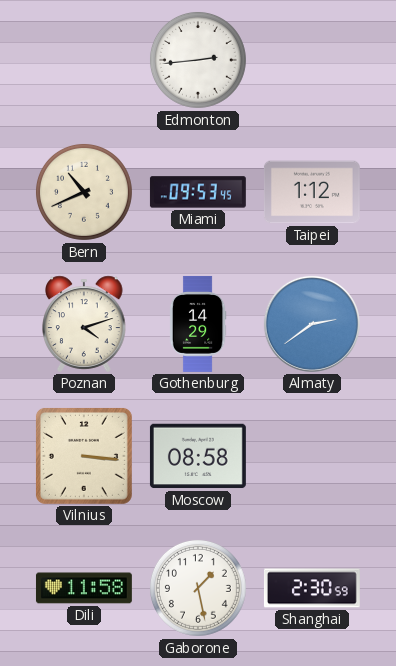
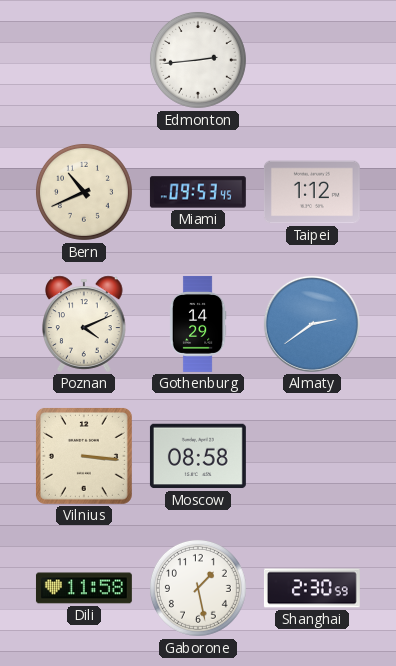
Poznan: 4:12 -> 4:11
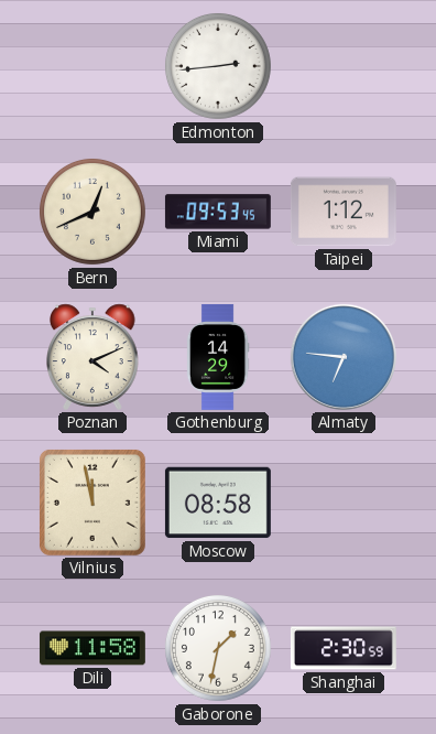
Bern: 10:41 -> 12:41
Almaty: 2:39 -> 6:46
Vilnius: 3:16 -> 11:58
Gaborone: 1:28 -> 1:32
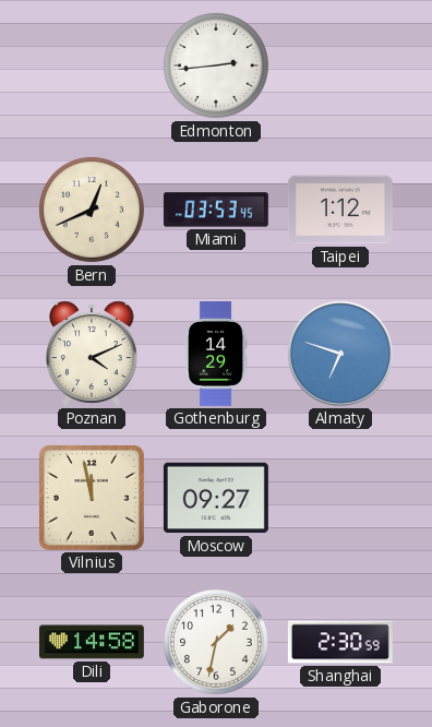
Miami: 09:53 -> 03:53
Almaty: 6:46 -> 6:48
Moscow: 08:58 -> 09:27
Dili: 11:58 -> 14:58
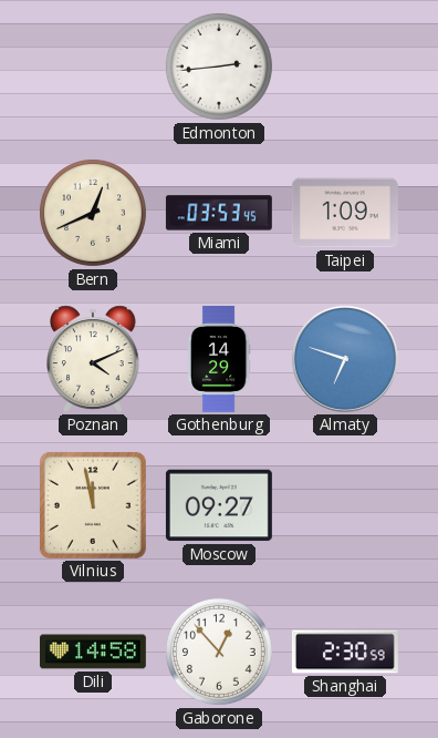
Taipei: 1:12 -> 1:09
Gaborone: 1:32 -> 12:53
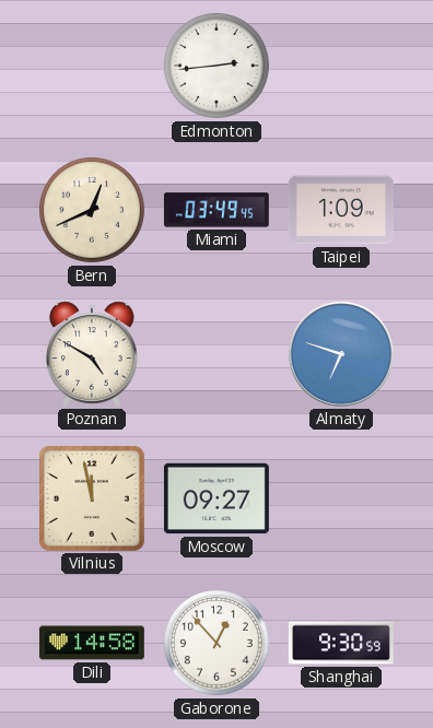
Miami: 03:53 -> 03:49
Poznan: 4:11 -> 4:50
Gothenburg: 14:29 -> none
Shanghai: 2:30 -> 9:30
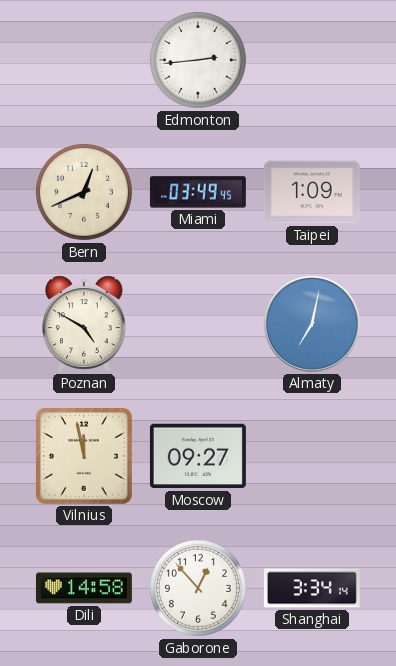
Almaty: 6:48 -> 7:02
Shanghai: 9:30 -> 3:34
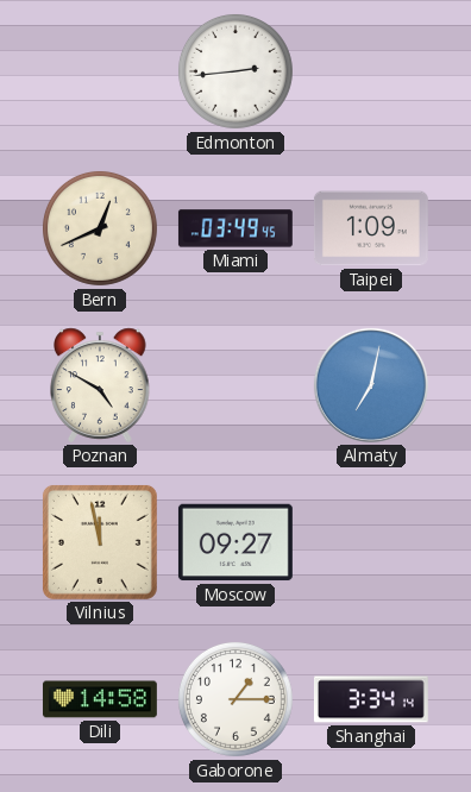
Gaborone: 12:53 -> 1:15
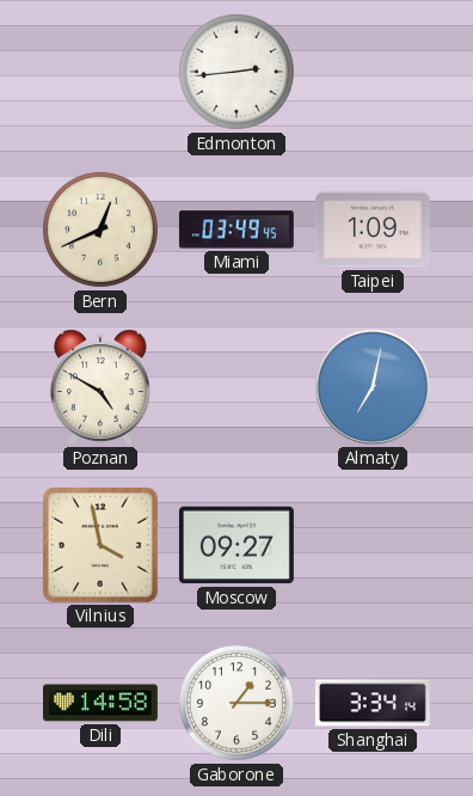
Vilnius: 11:58 -> 3:58
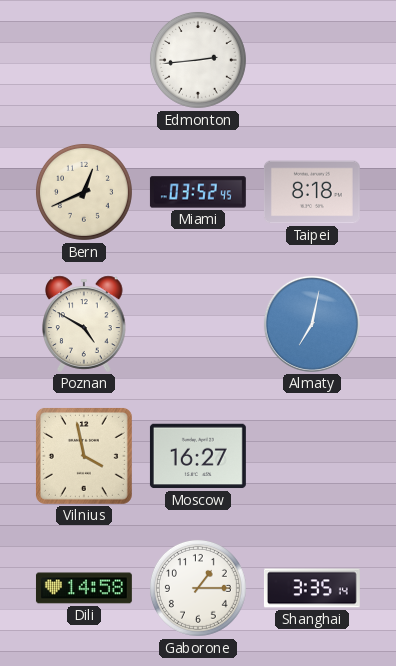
Miami: 03:49 -> 03:52
Taipei: 1:09 -> 8:18
Moscow: 09:27 -> 16:27
Shanghai: 3:34 -> 3:35
